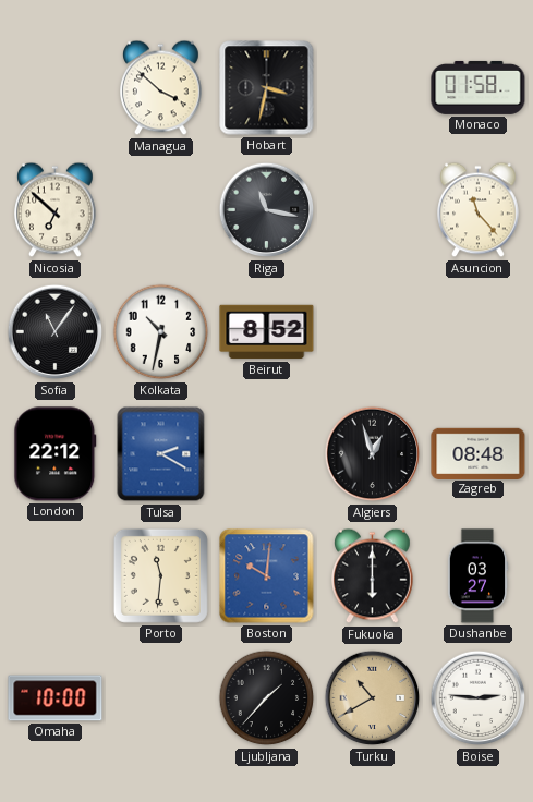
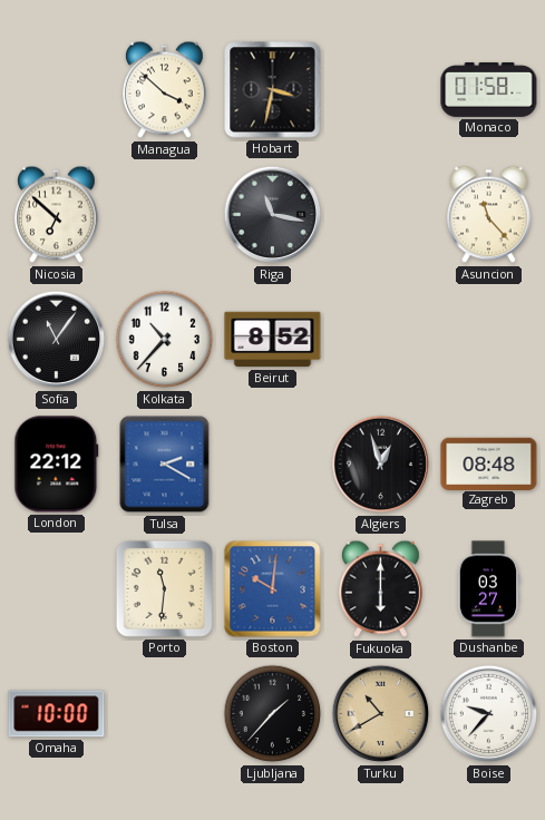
Kolkata: 10:32 -> 10:37
Boise: 2:46 -> 9:37
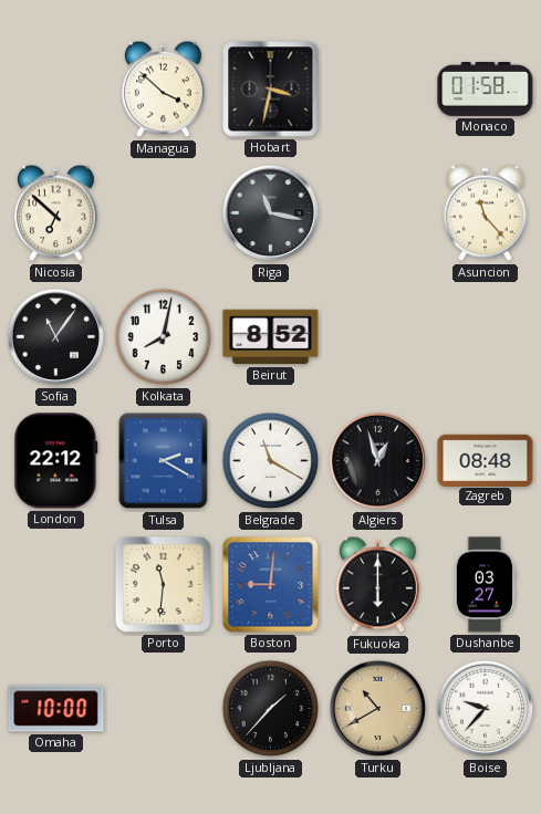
Kolkata: 10:37 -> 8:02
Belgrade: none -> 11:20
Boston: 10:01 -> 9:01
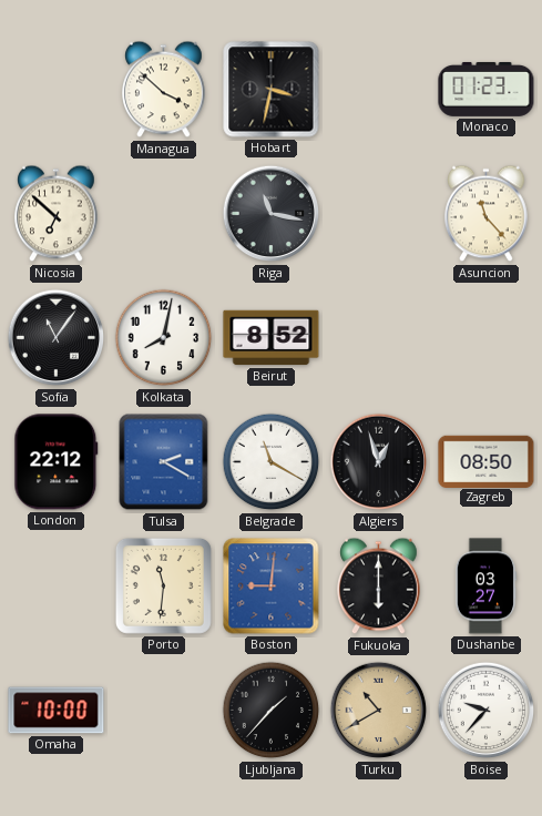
Monaco: 01:58 -> 01:23
Zagreb: 08:48 -> 08:50
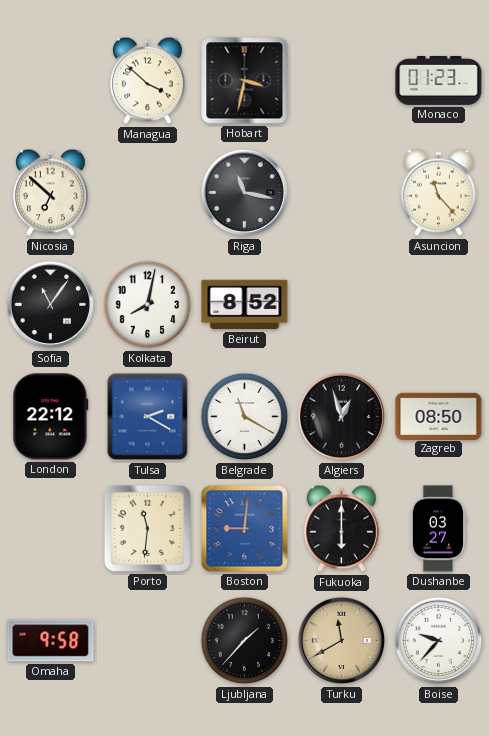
Omaha: 10:00 -> 9:58
Turku: 10:40 -> 11:40
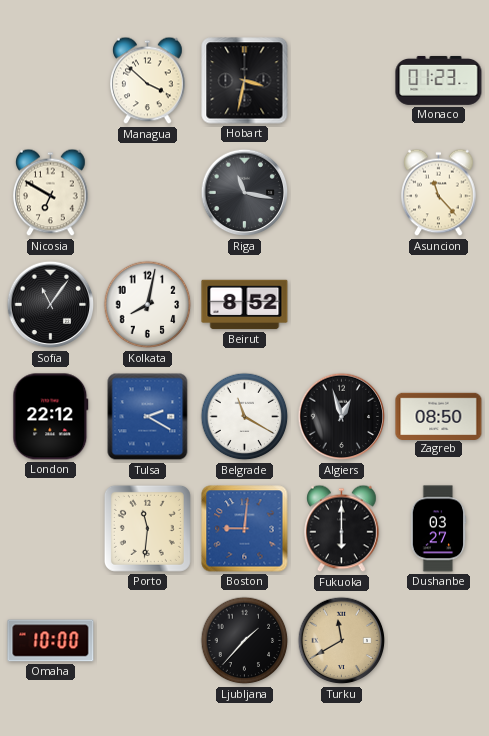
Nicosia: 6:52 -> 6:50
Omaha: 9:58 -> 10:00
Boise: 9:37 -> none
